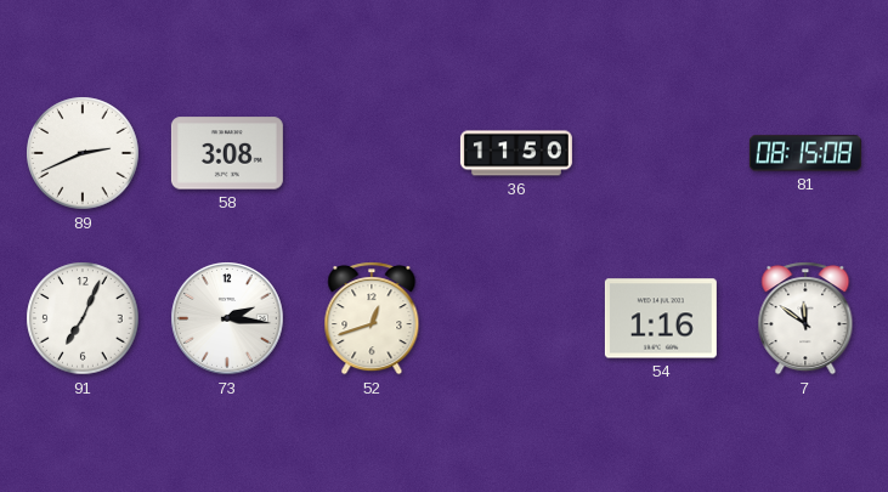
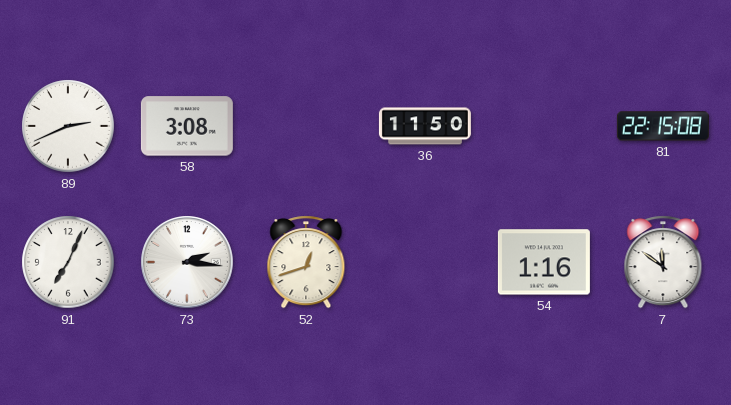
81: 08:15 -> 22:15
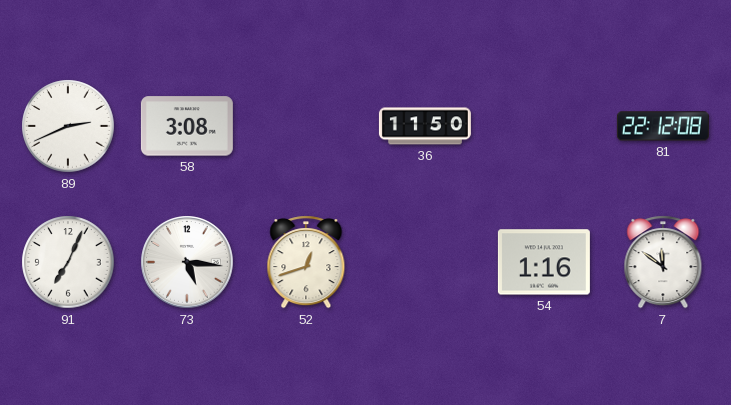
81: 22:15 -> 22:12
73: 2:16 -> 5:16
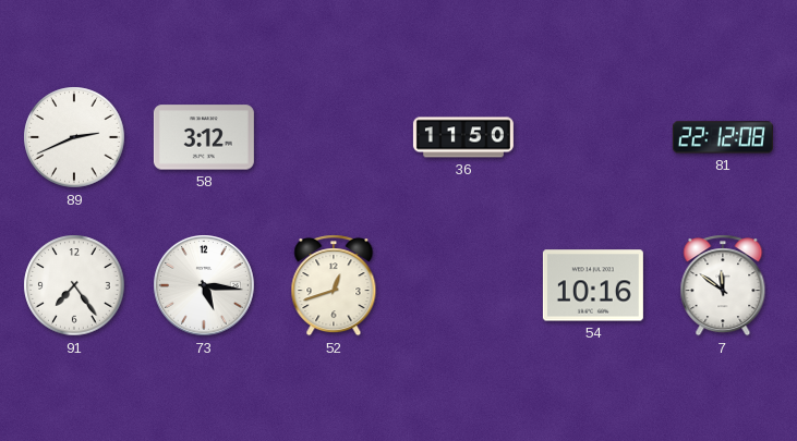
58: 3:08 -> 3:12
91: 7:04 -> 7:24
54: 1:16 -> 10:16
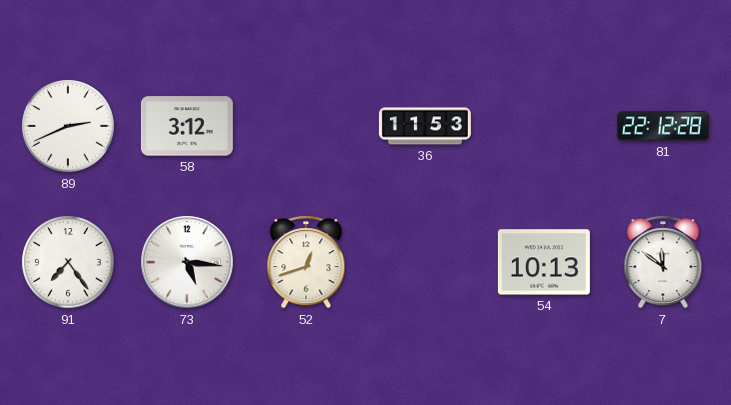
36: 11:50 -> 11:53
81: 22:12:08 -> 22:12:28
54: 10:16 -> 10:13
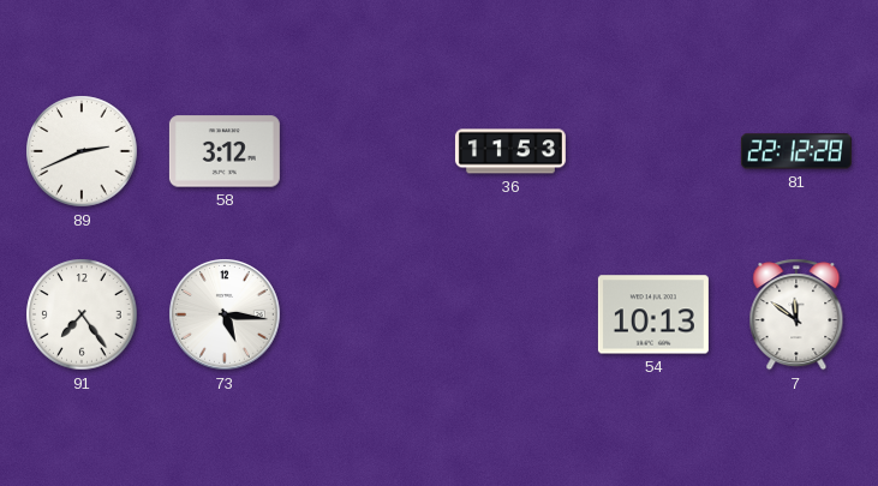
52: 12:42 -> none
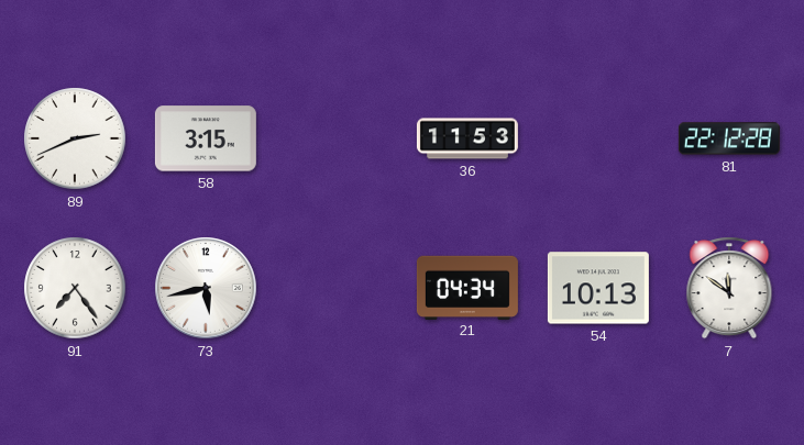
58: 3:12 -> 3:15
73: 5:16 -> 5:43
21: none -> 04:34
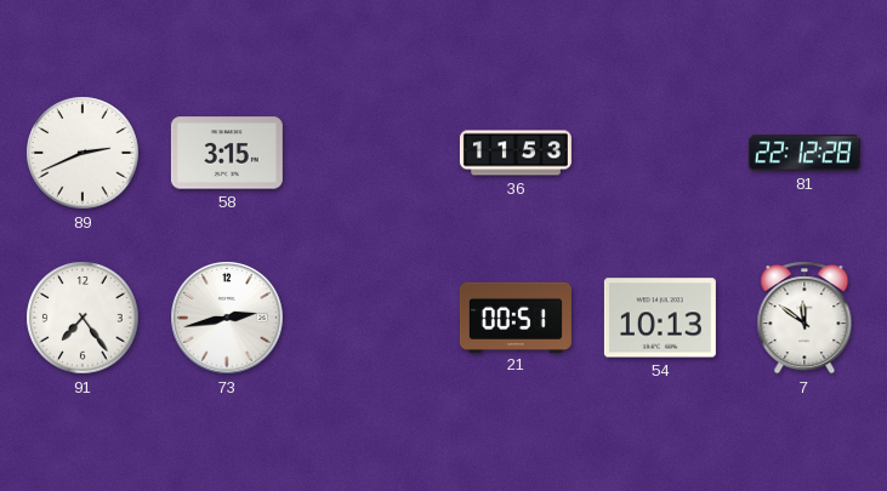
73: 5:43 -> 2:43
21: 04:34 -> 00:51
